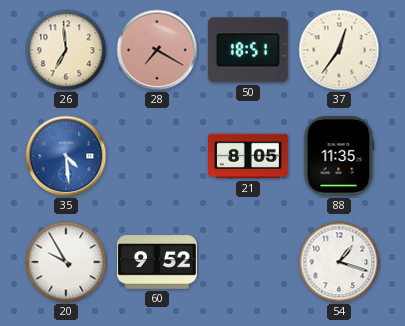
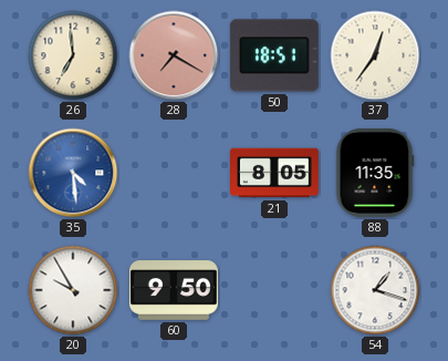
60: 9:52 -> 9:50
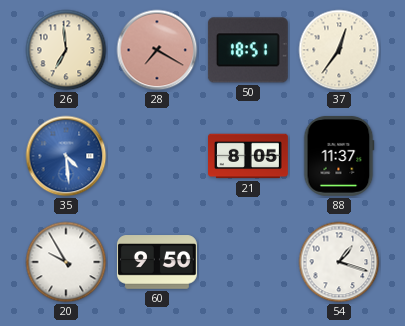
88: 11:35 -> 11:37
